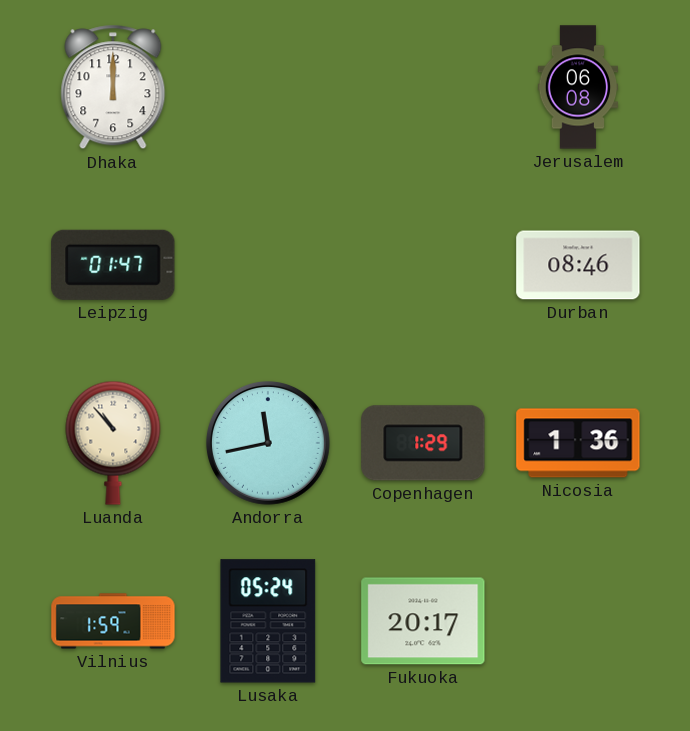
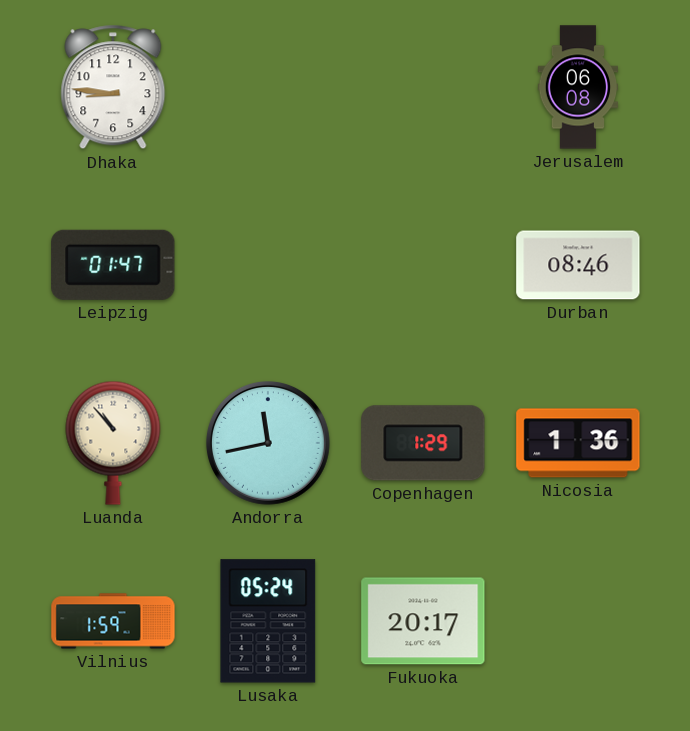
Dhaka: 12:00 -> 8:46
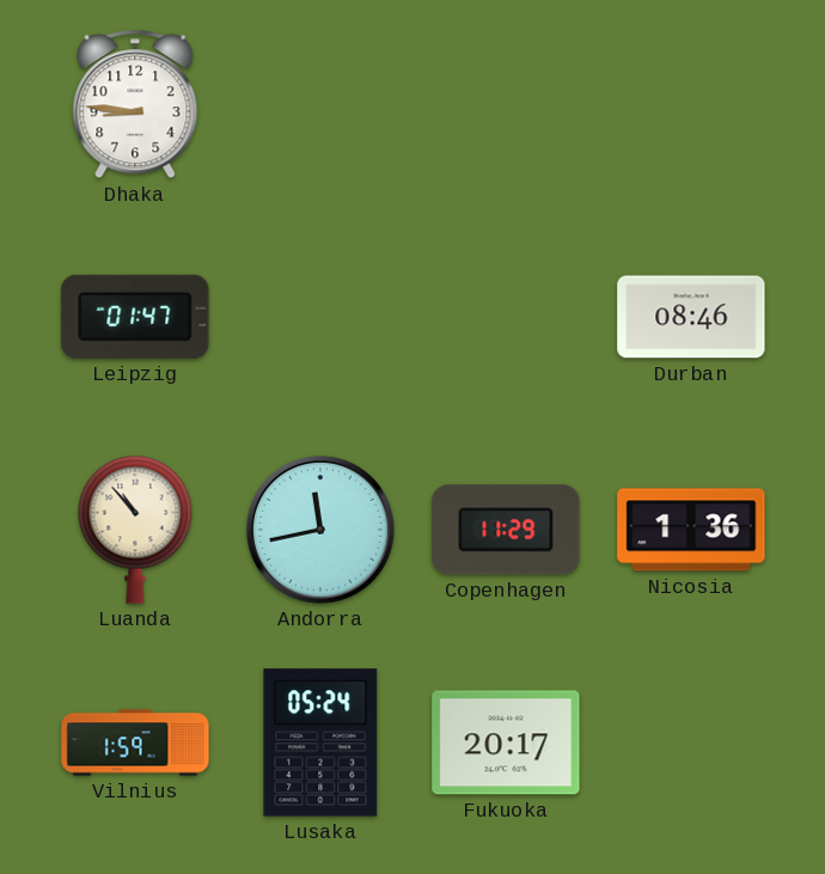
Jerusalem: 06:08 -> none
Copenhagen: 1:29 -> 11:29
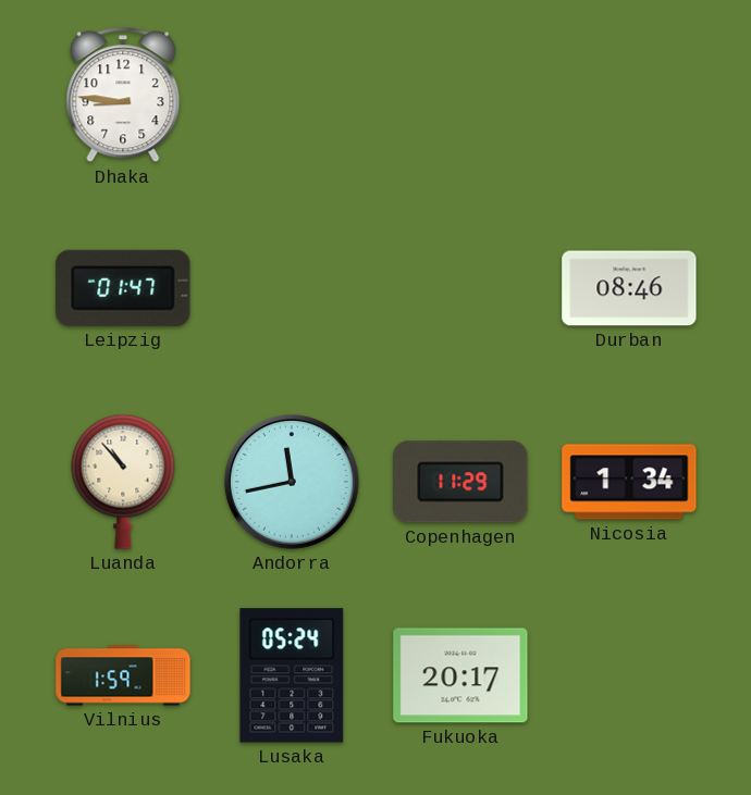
Nicosia: 1:36 -> 1:34
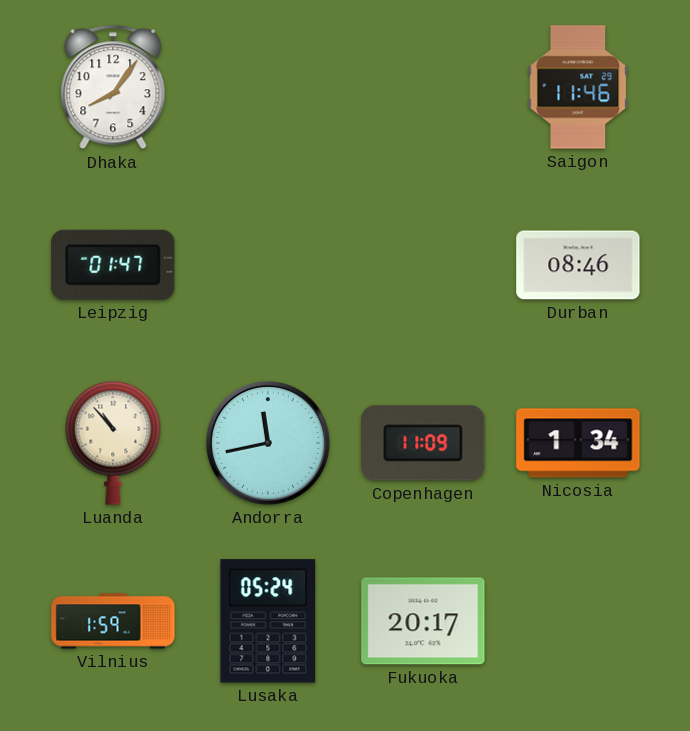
Dhaka: 8:46 -> 8:06
Saigon: none -> 11:46
Copenhagen: 11:29 -> 11:09
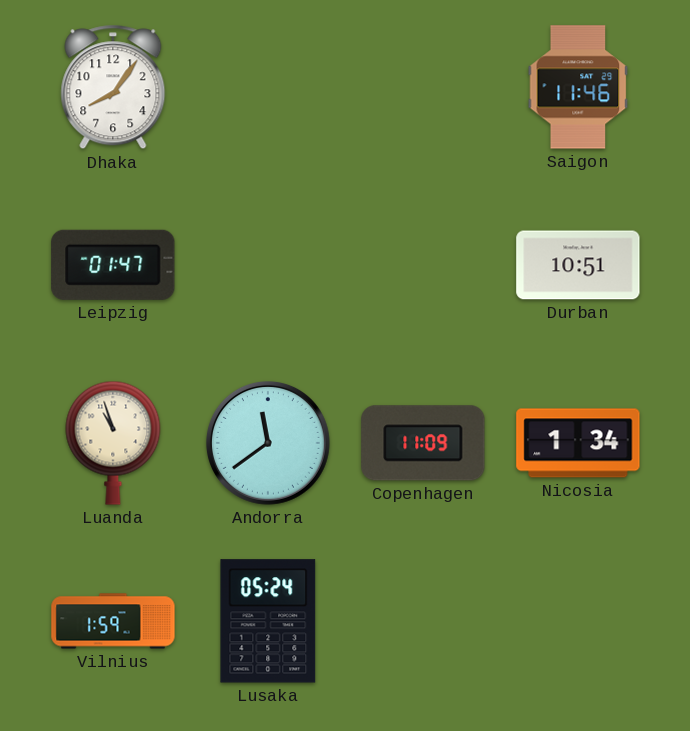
Durban: 08:46 -> 10:51
Luanda: 10:53 -> 10:57
Andorra: 11:43 -> 11:39
Fukuoka: 20:17 -> none
